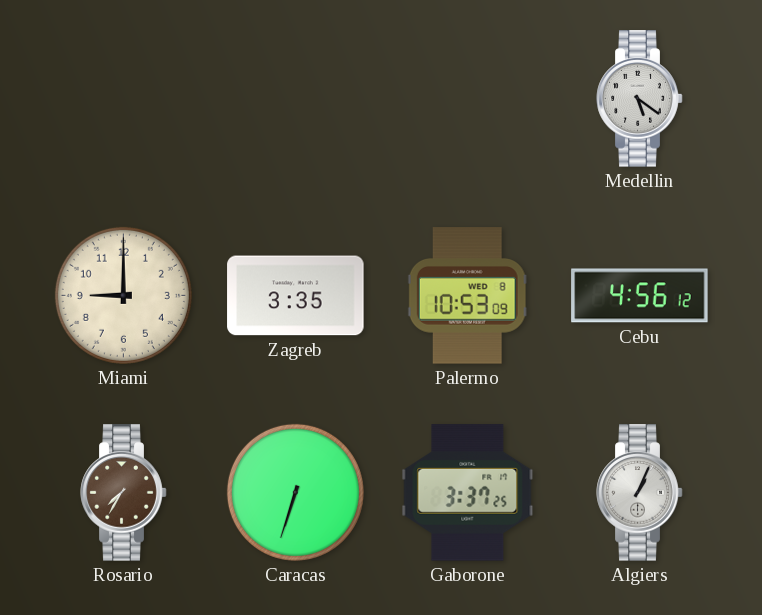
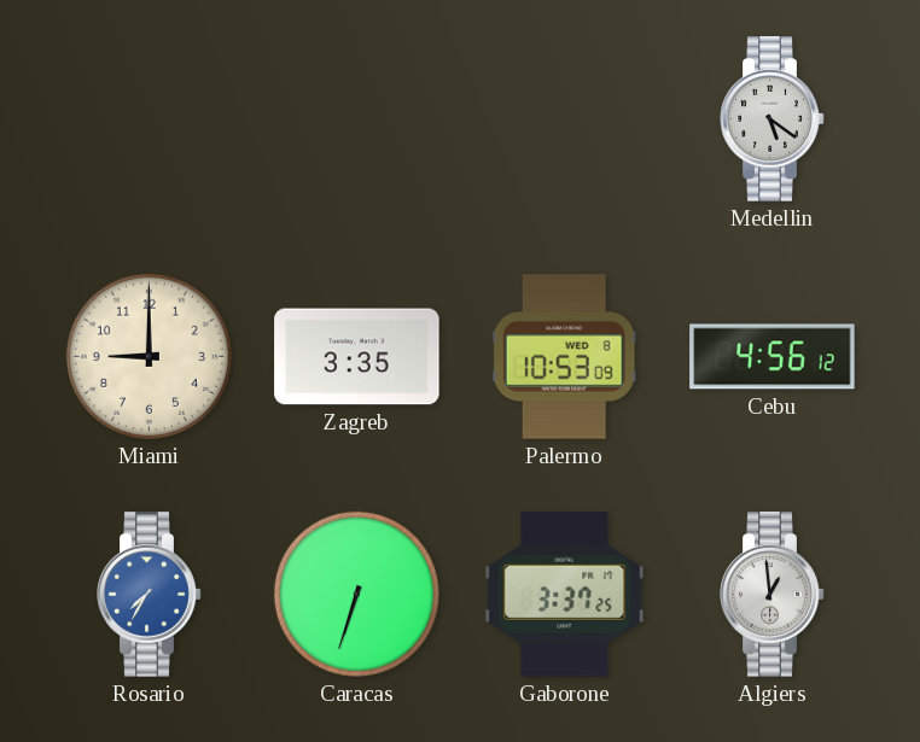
Rosario dial: brown -> blue
Algiers: 1:04 -> 12:59
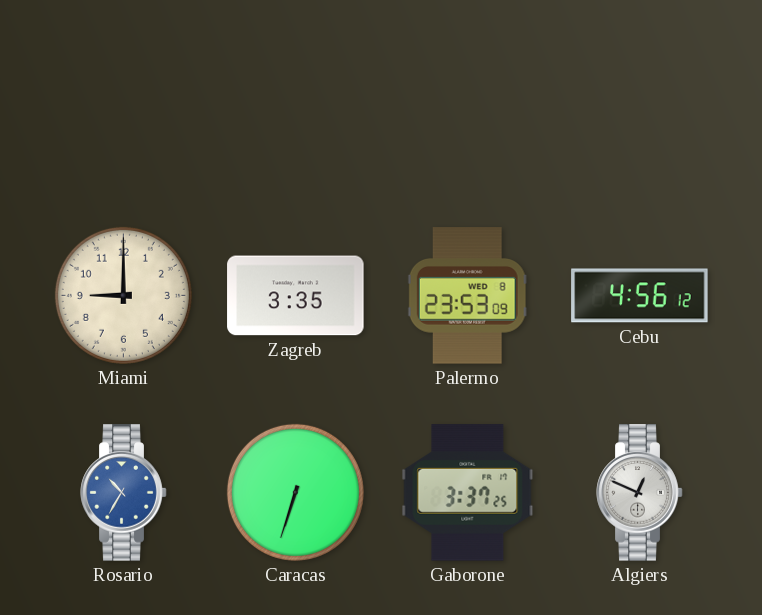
Medellin: 5:21 -> none
Palermo: 10:53 -> 23:53
Rosario: 7:35 -> 10:35
Algiers: 12:59 -> 12:49
